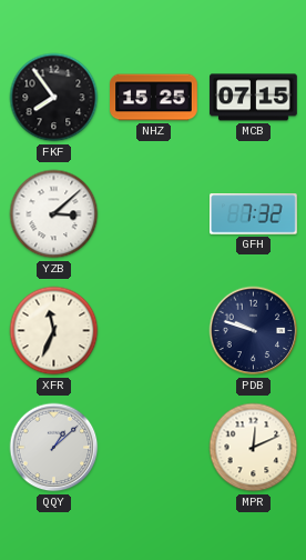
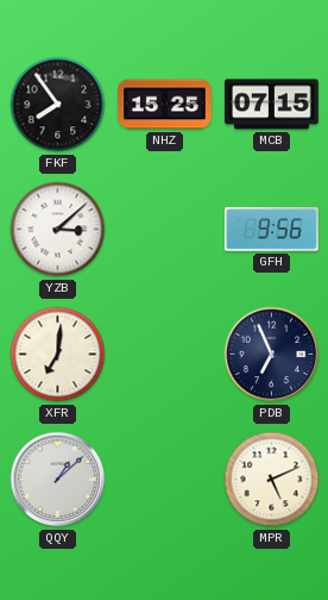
GFH: 7:32 -> 9:56
XFR: 11:34 -> 7:01
PDB: 9:48 -> 6:56
MPR: 12:11 -> 5:11
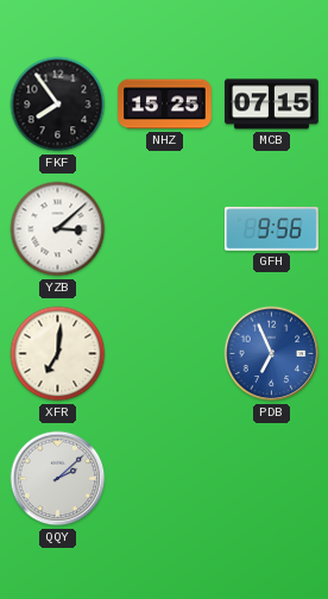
PDB dial: navy -> blue
QQY: 1:08 -> 2:08
MPR: 5:11 -> none
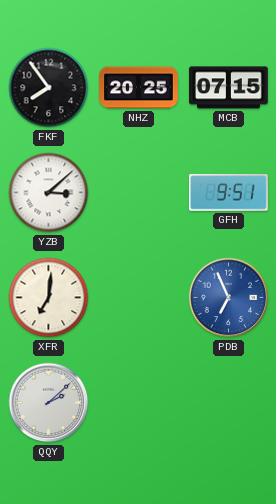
NHZ: 15:25 -> 20:25
GFH: 9:56 -> 9:51
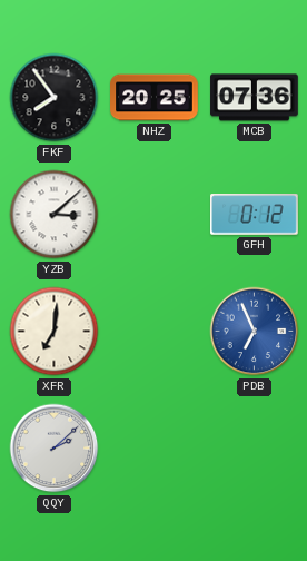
MCB: 07:15 -> 07:36
GFH: 9:51 -> 0:12
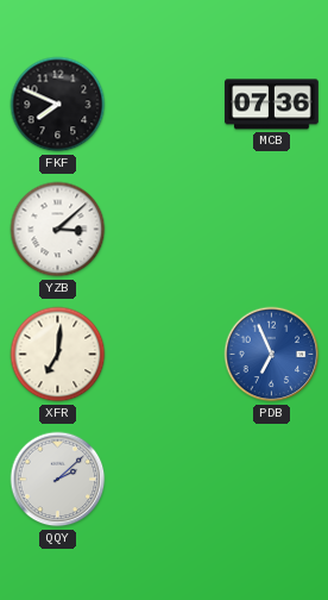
FKF: 7:54 -> 7:49
NHZ: 20:25 -> none
GFH: 0:12 -> none
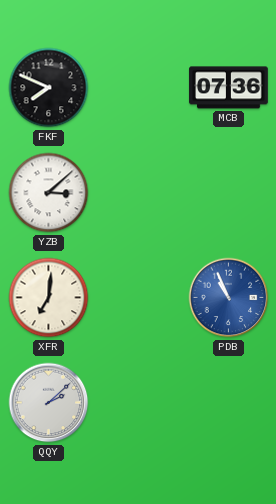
PDB: 6:56 -> 10:56
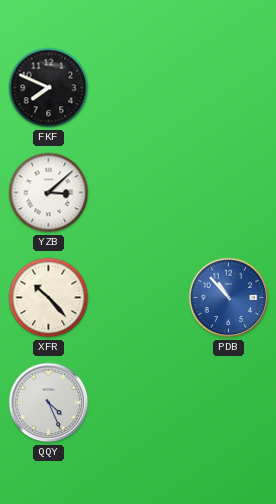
MCB: 07:36 -> none
XFR: 7:01 -> 10:23
PDB: 10:56 -> 10:53
QQY: 2:08 -> 4:26
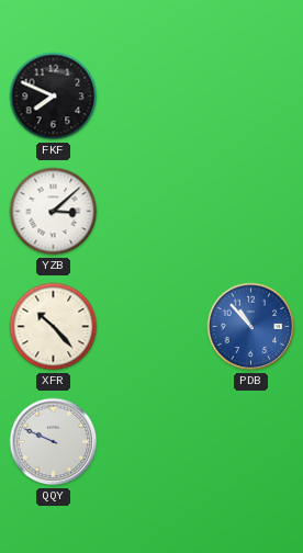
QQY: 4:26 -> 9:49
